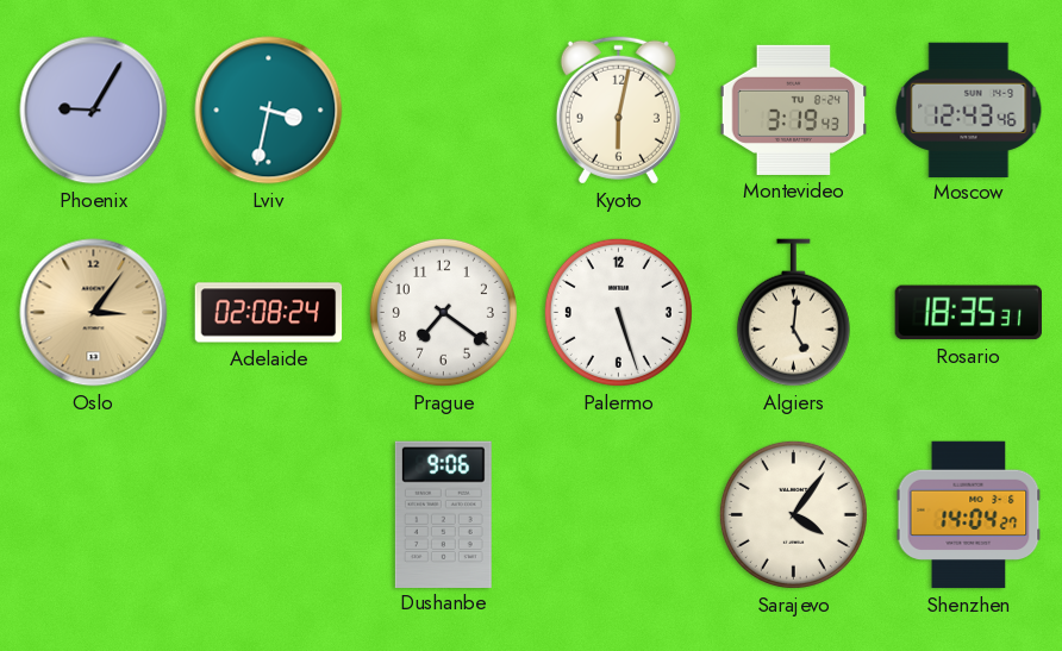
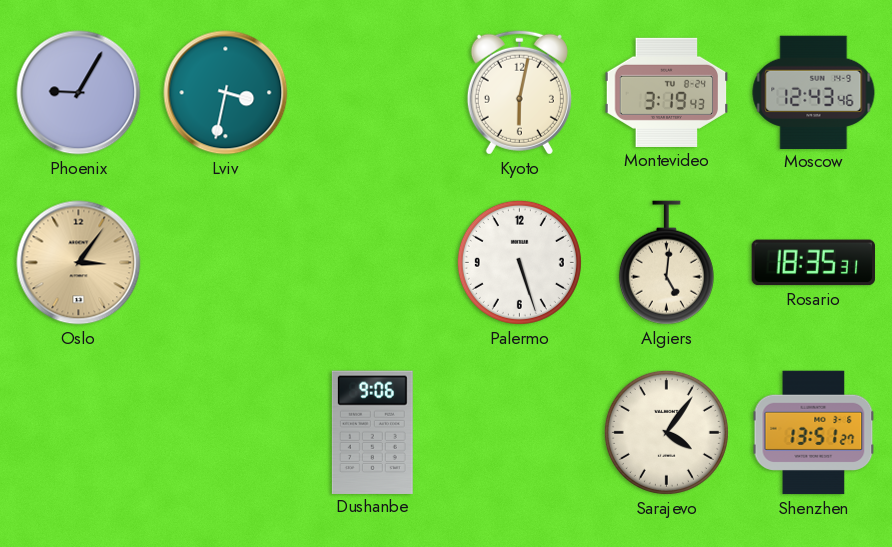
Adelaide: 02:08 -> none
Prague: 7:21 -> none
Shenzhen: 14:04 -> 13:51
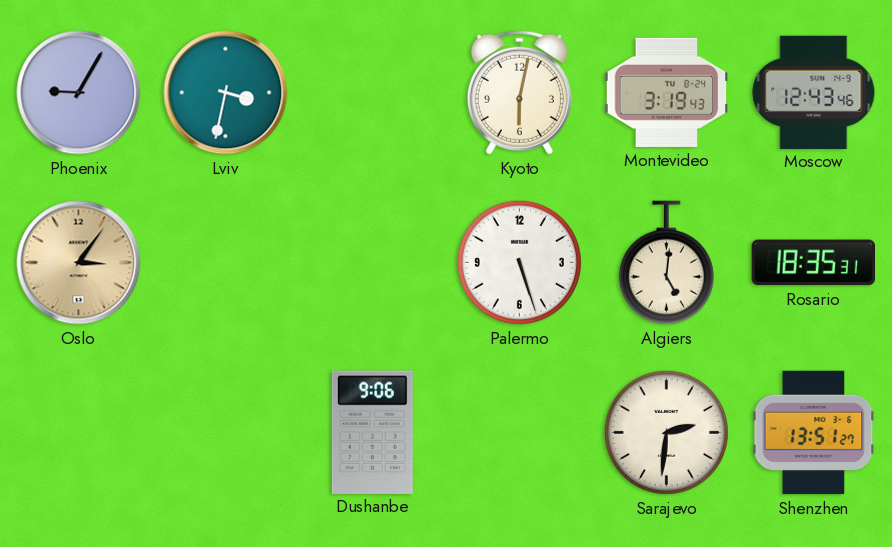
Sarajevo: 4:06 -> 2:31
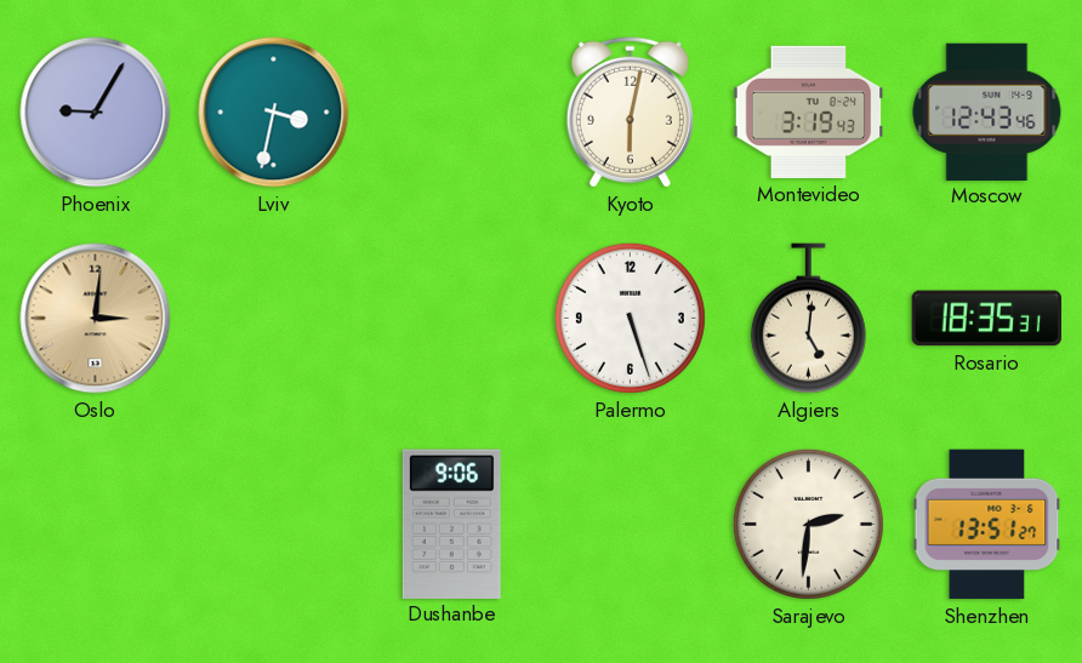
Oslo: 3:06 -> 3:01
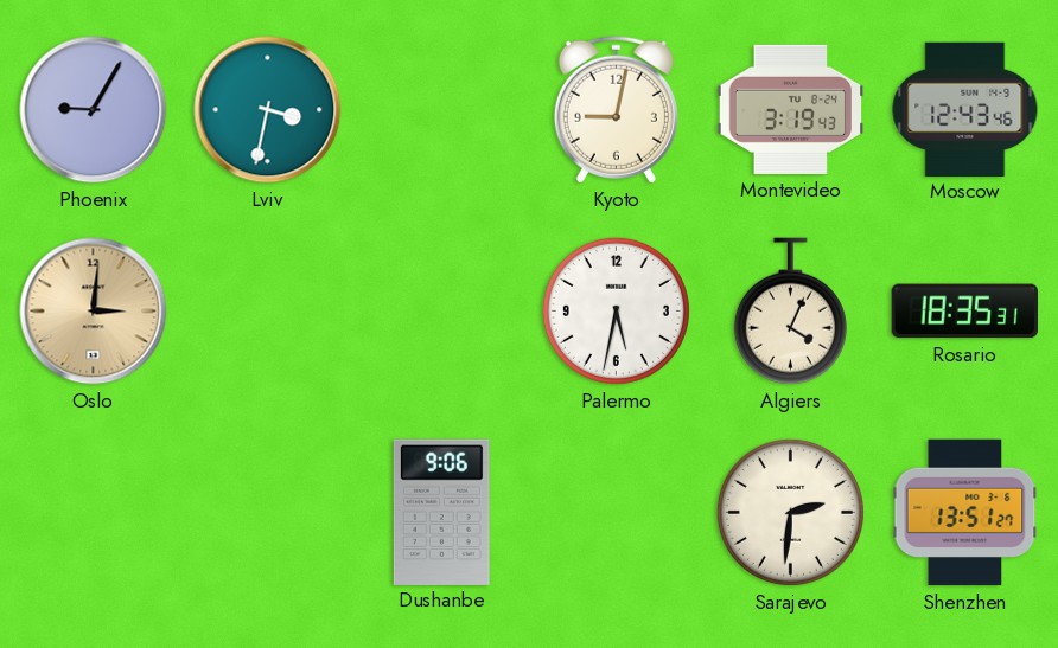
Kyoto: 6:02 -> 9:02
Palermo: 5:27 -> 5:32
Algiers: 5:01 -> 4:04
